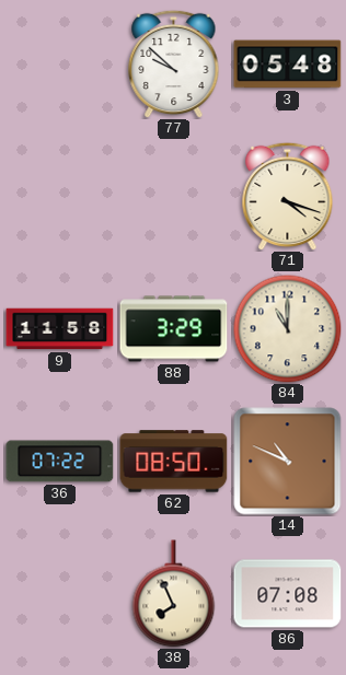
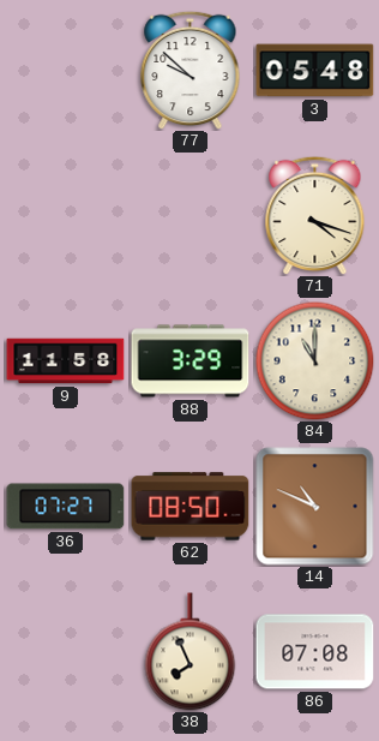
36: 07:22 -> 07:27
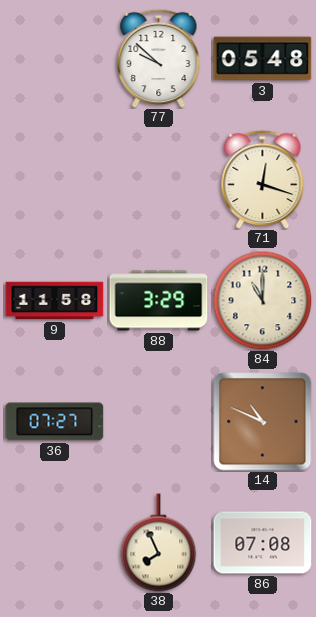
71: 4:18 -> 12:18
62: 08:50 -> none
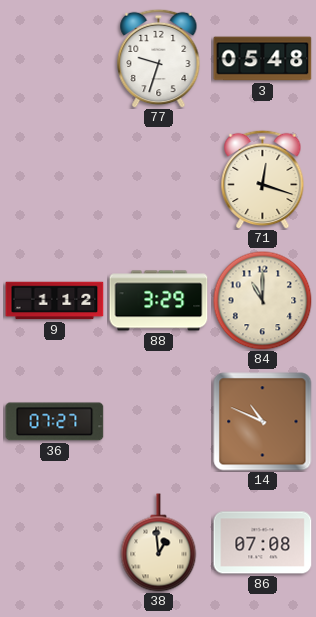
77: 9:52 -> 9:33
9: 11:58 -> 1:12
38: 7:56 -> 12:59
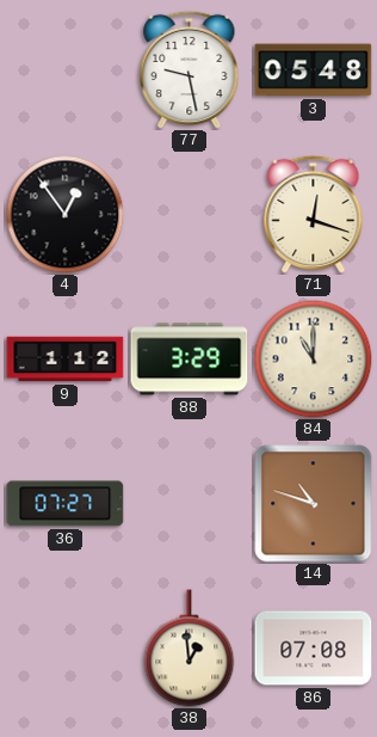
77: 9:33 -> 9:28
4: none -> 12:54
14: 10:49 -> 10:48
